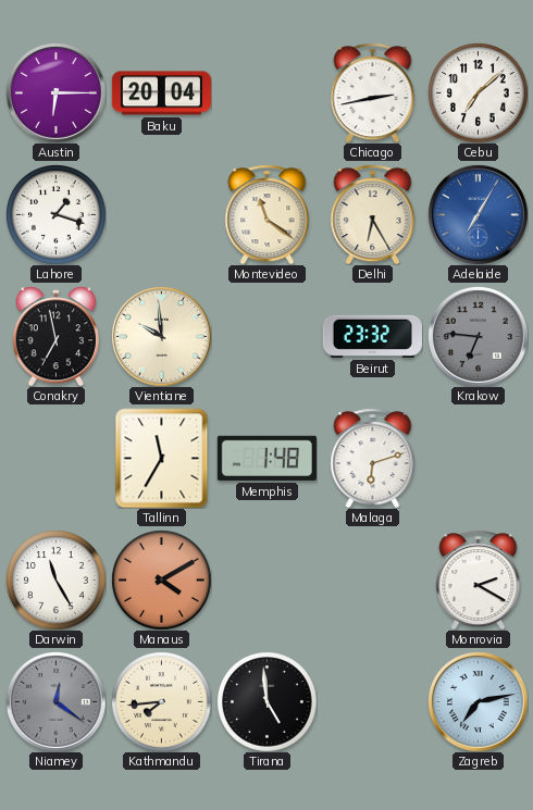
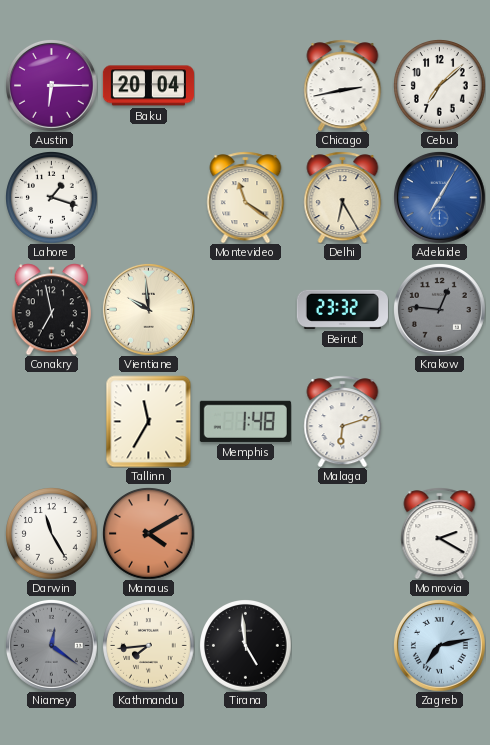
Krakow: 6:46 -> 12:46
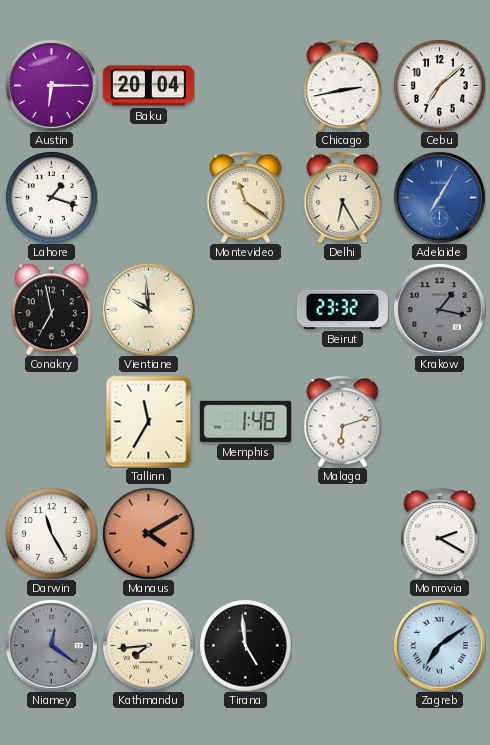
Krakow: 12:46 -> 1:17
Zagreb: 7:13 -> 7:09
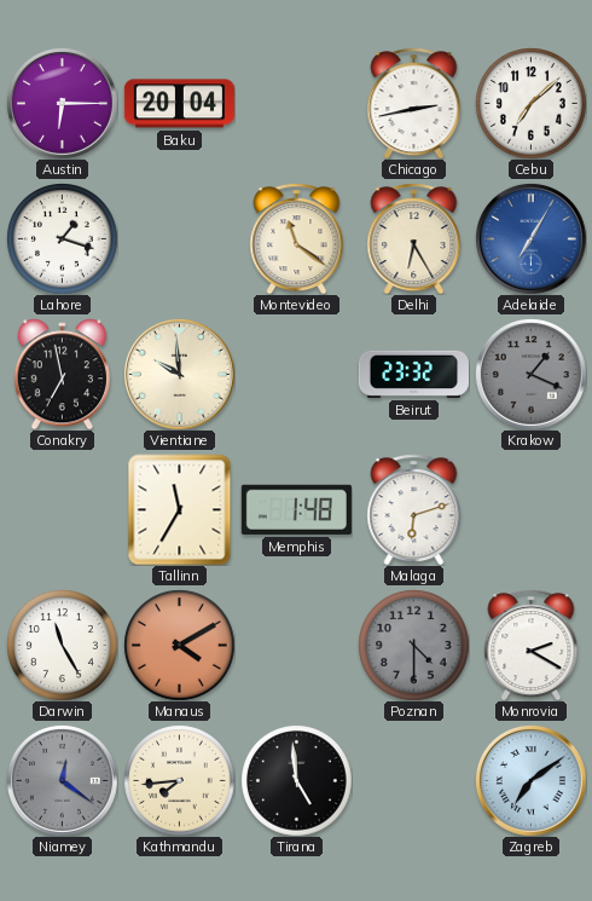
Krakow: 1:17 -> 1:19
Poznan: none -> 4:30
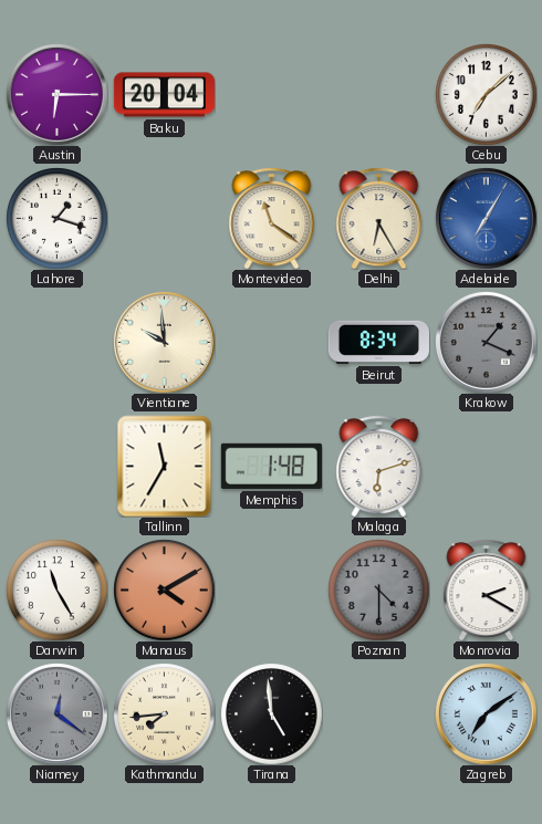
Chicago: 2:43 -> none
Conakry: 6:58 -> none
Beirut: 23:32 -> 8:34
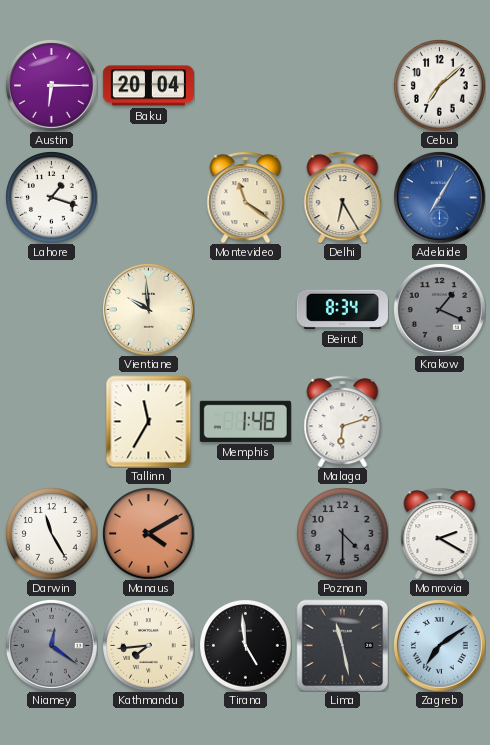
Lima: none -> 11:28
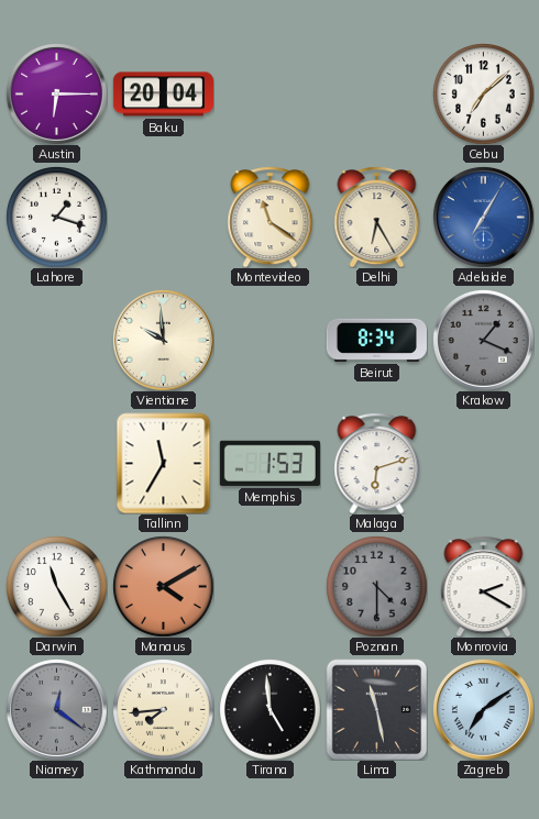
Memphis: 1:48 -> 1:53
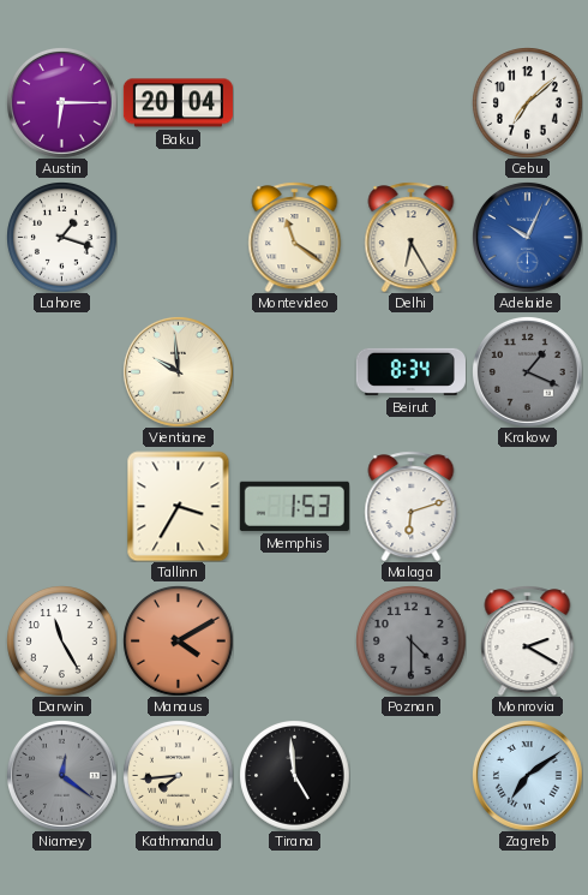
Adelaide: 7:05 -> 10:04
Tallinn: 11:35 -> 3:35
Lima: 11:28 -> none
